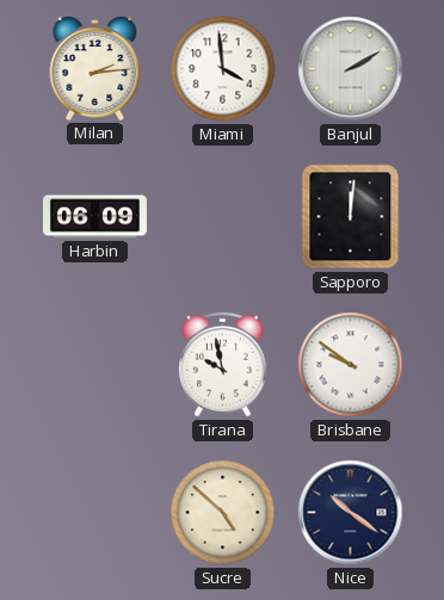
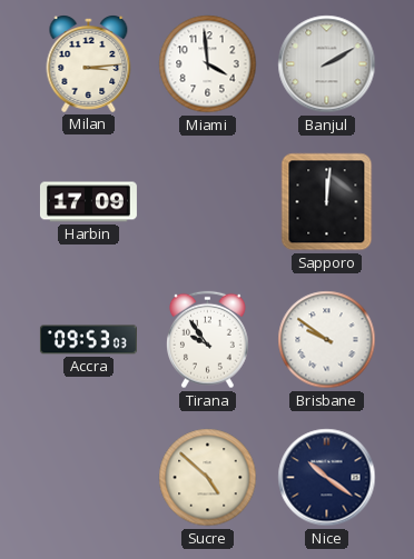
Milan: 2:14 -> 3:14
Harbin: 06:09 -> 17:09
Accra: none -> 09:53
Tirana: 9:58 -> 9:54
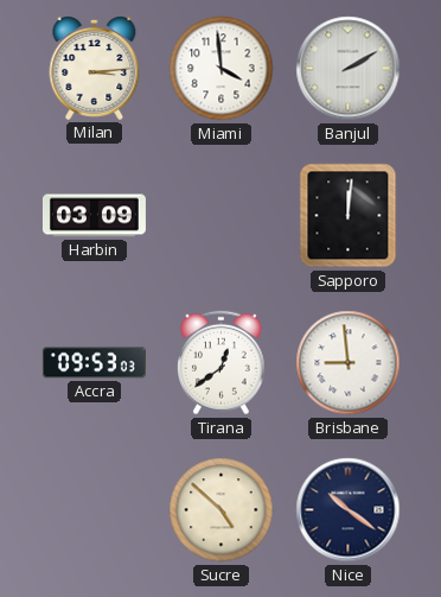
Harbin: 17:09 -> 03:09
Tirana: 9:54 -> 12:39
Brisbane: 9:51 -> 8:59
